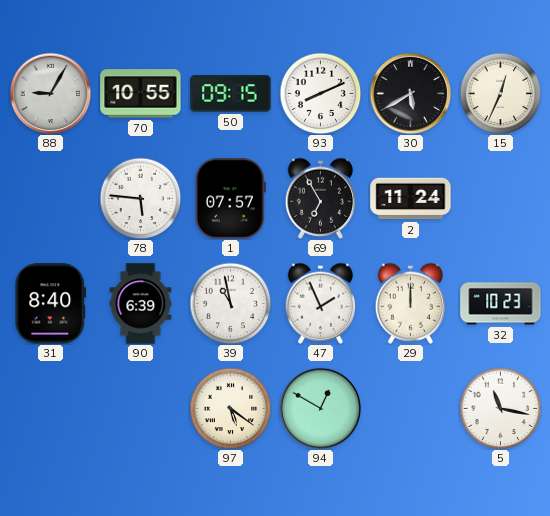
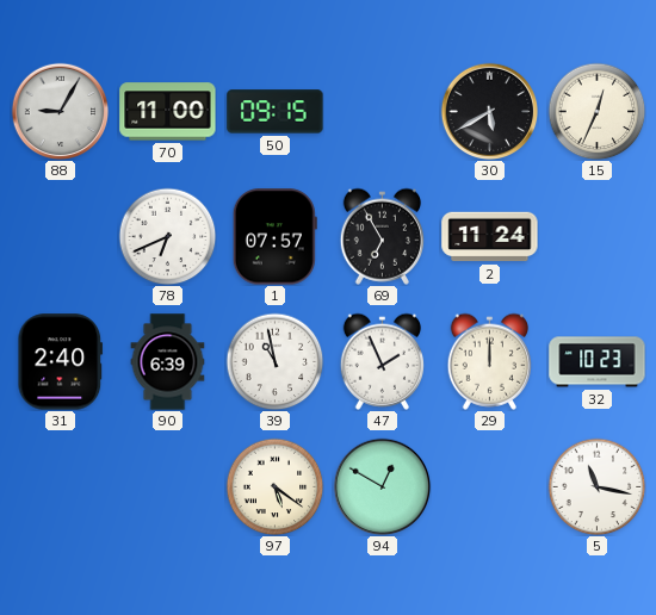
70: 10:55 -> 11:00
93: 8:11 -> none
78: 5:46 -> 6:41
31: 8:40 -> 2:40
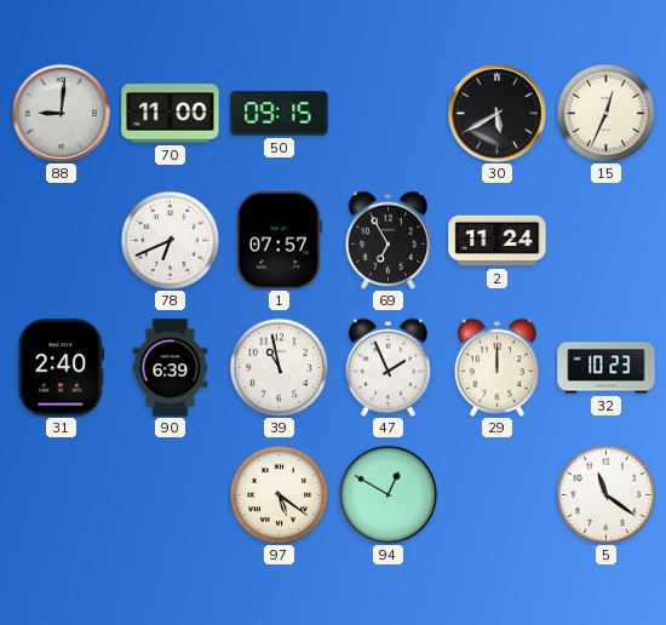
88: 9:05 -> 9:01
5: 11:17 -> 11:21
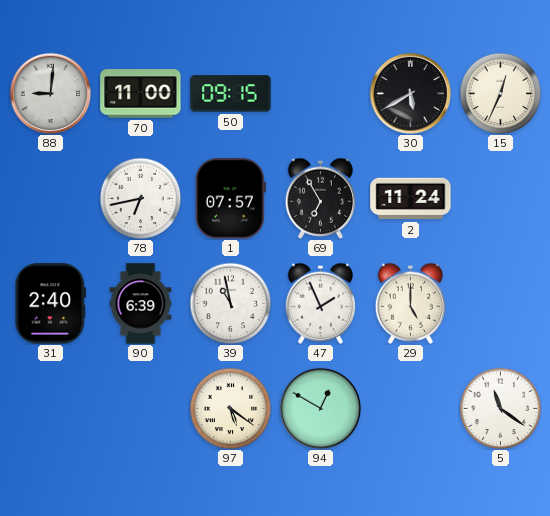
78: 6:41 -> 6:43
29: 12:00 -> 5:00
32: 10:23 -> none
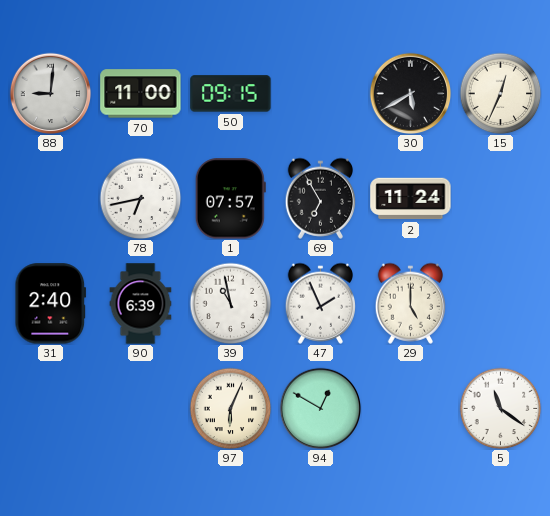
97: 5:21 -> 6:04
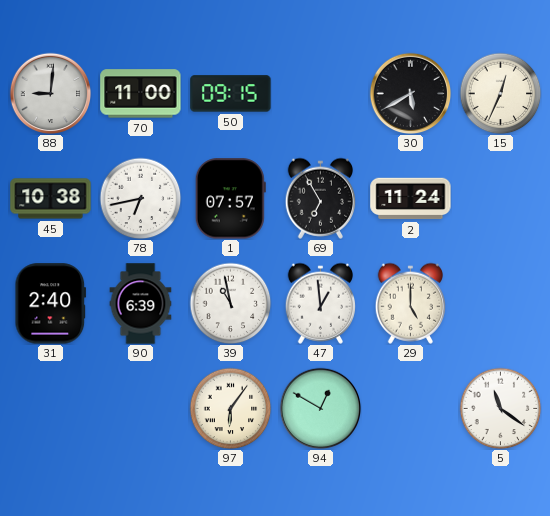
45: none -> 10:38
47: 1:56 -> 12:59
97: 6:04 -> 6:06
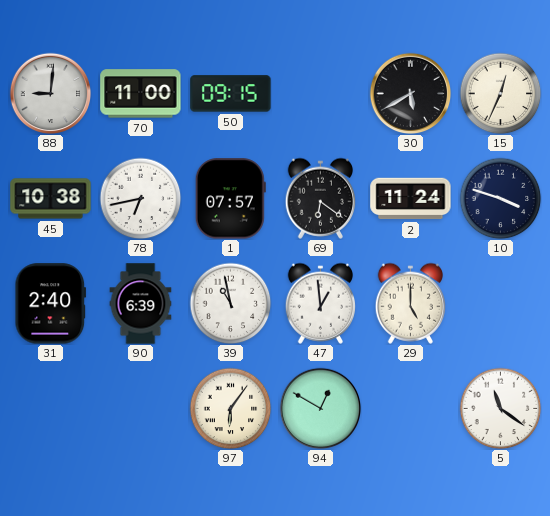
69: 6:55 -> 6:21
10: none -> 3:48
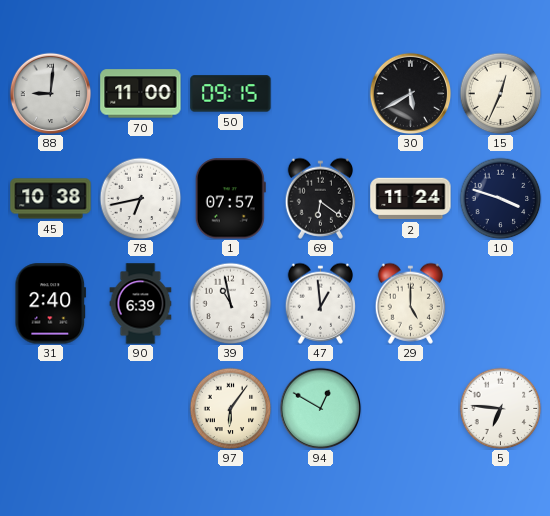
5: 11:21 -> 6:46
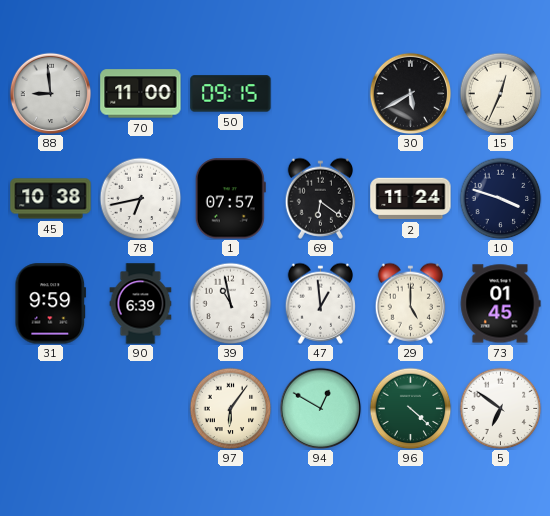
88: 9:01 -> 8:59
31: 2:40 -> 9:59
73: none -> 01:45
96: none -> 4:22
5: 6:46 -> 6:51
